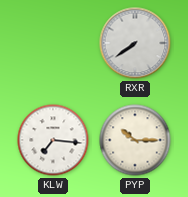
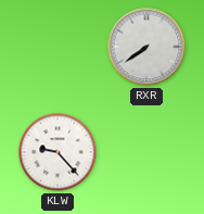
KLW: 7:16 -> 9:23
PYP: 10:15 -> none
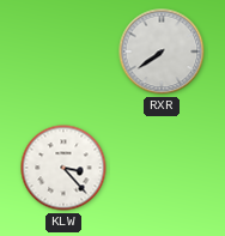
KLW: 9:23 -> 3:23
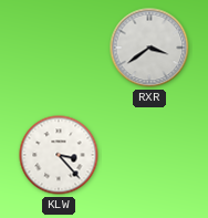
RXR: 7:39 -> 3:39
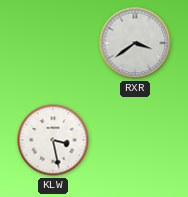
KLW: 3:23 -> 3:28
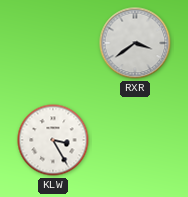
KLW: 3:28 -> 3:25
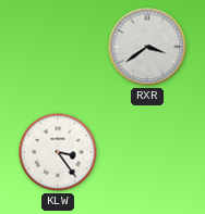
KLW: 3:25 -> 3:24
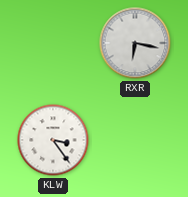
RXR: 3:39 -> 6:17
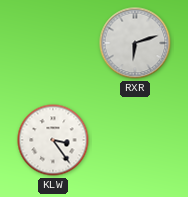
RXR: 6:17 -> 6:12
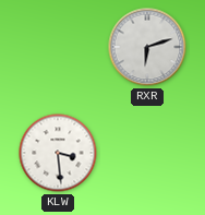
KLW: 3:24 -> 3:29
